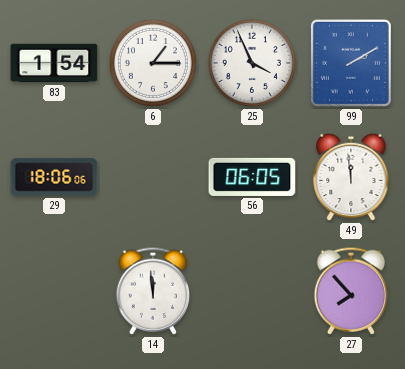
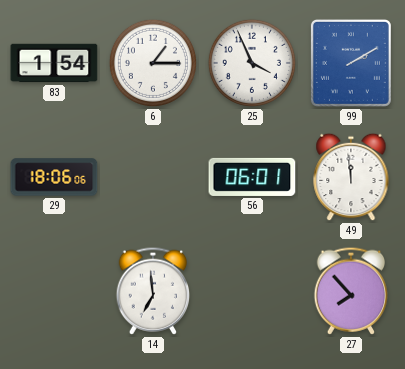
56: 06:05 -> 06:01
14: 11:59 -> 6:59
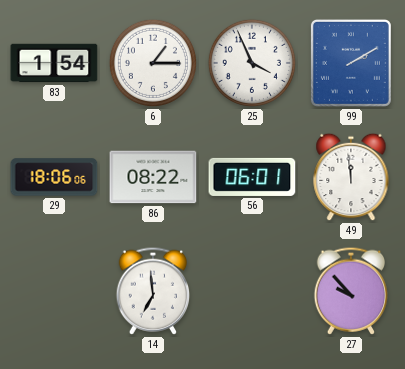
86: none -> 08:22
27: 7:53 -> 9:53
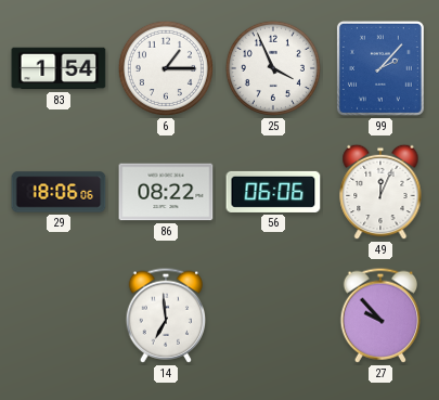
99: 2:10 -> 2:07
56: 06:01 -> 06:06
49: 11:59 -> 12:04
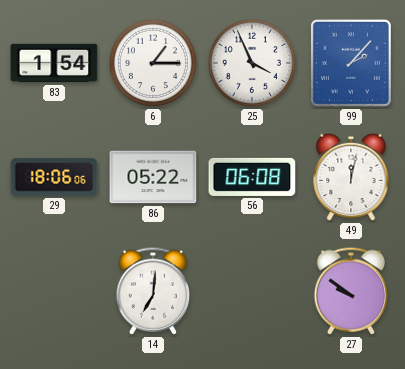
86: 08:22 -> 05:22
56: 06:06 -> 06:08
49: 12:04 -> 12:02
14: 6:59 -> 7:01
27: 9:53 -> 9:51
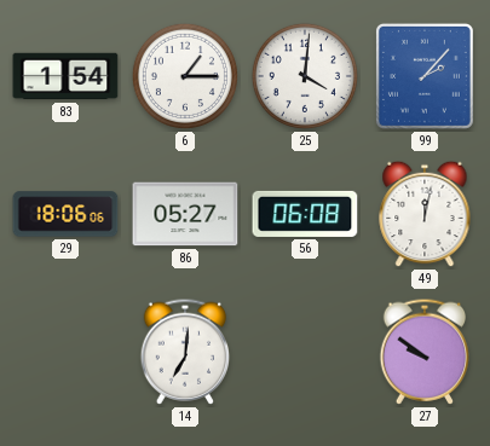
25: 3:56 -> 4:01
86: 05:22 -> 05:27
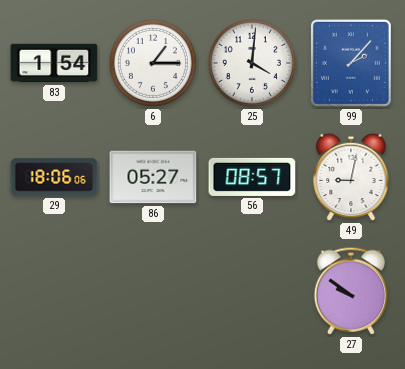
56: 06:08 -> 08:57
49: 12:02 -> 9:02
14: 7:01 -> none
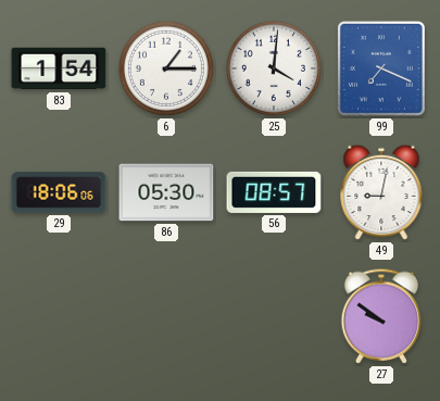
99: 2:07 -> 7:19
86: 05:27 -> 05:30
